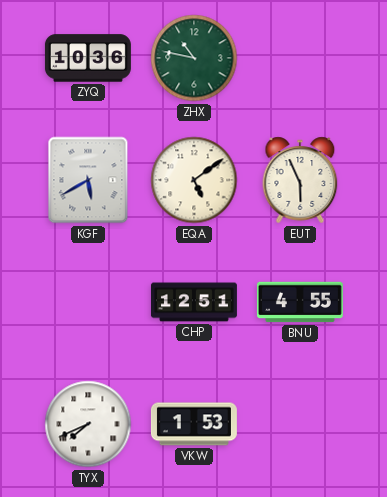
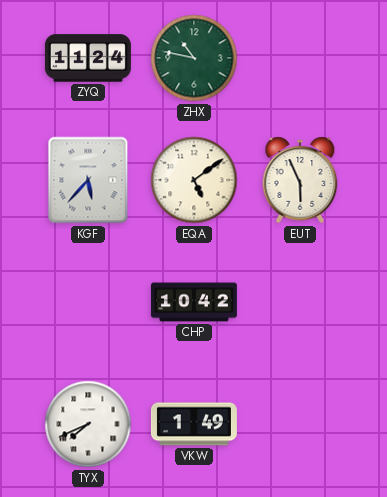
ZYQ: 10:36 -> 11:24
KGF: 5:40 -> 5:37
CHP: 12:51 -> 10:42
BNU: 4:55 -> none
VKW: 1:53 -> 1:49
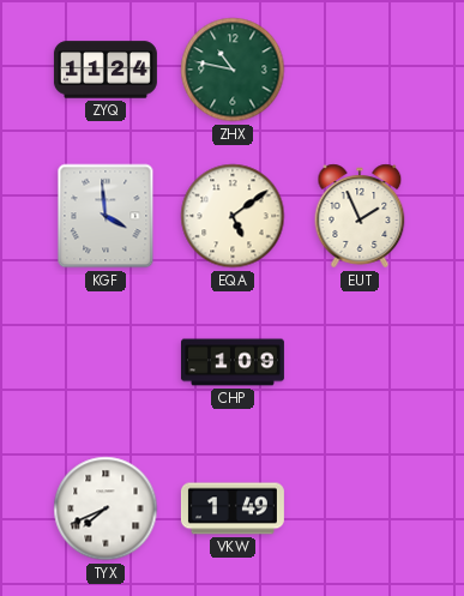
KGF: 5:37 -> 3:59
EUT: 5:56 -> 1:56
CHP: 10:42 -> 1:09
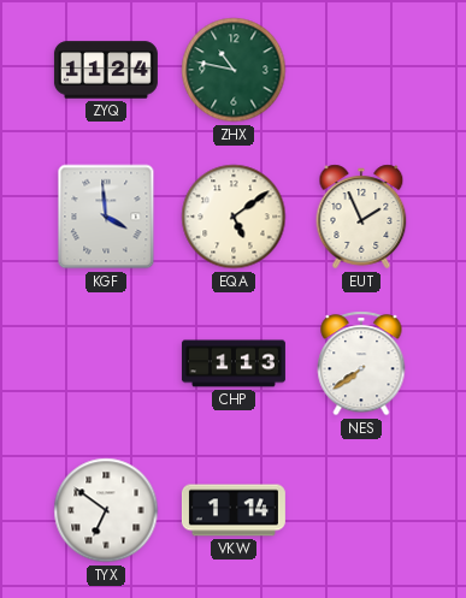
CHP: 1:09 -> 1:13
NES: none -> 7:39
TYX: 7:41 -> 6:51
VKW: 1:49 -> 1:14
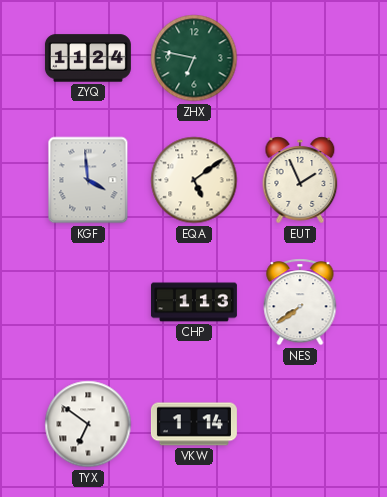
ZHX: 10:47 -> 6:47
